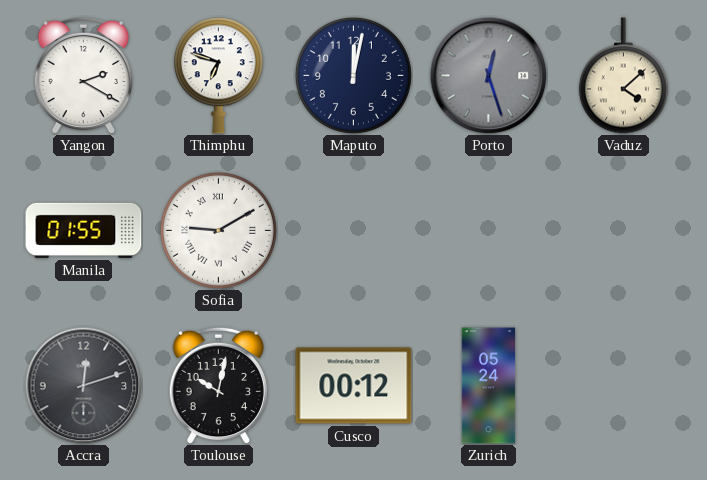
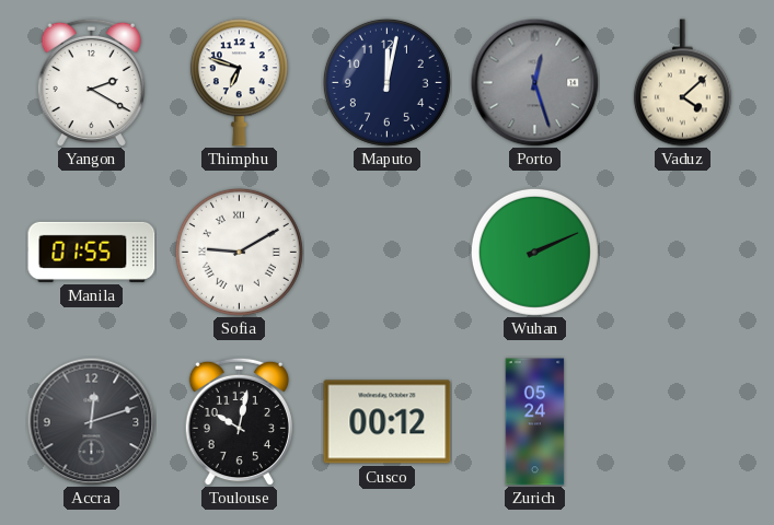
Wuhan: none -> 2:11
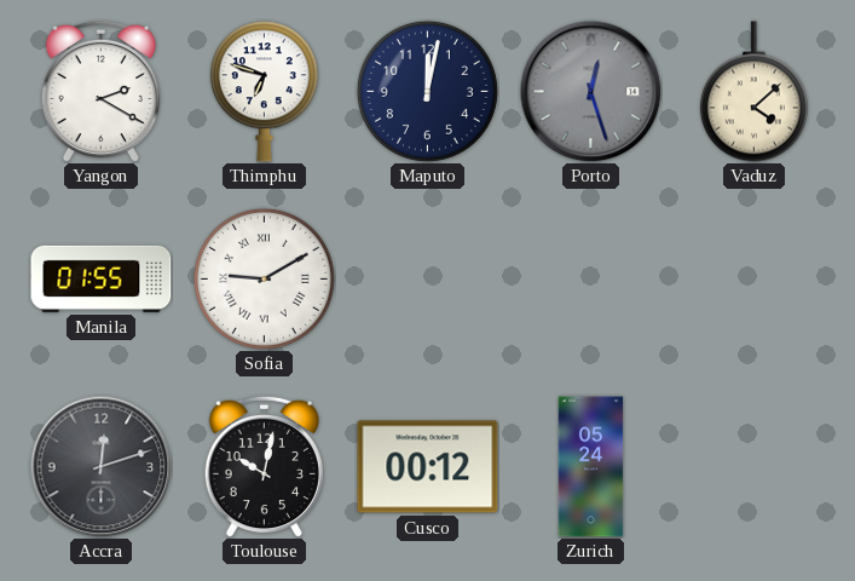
Wuhan: 2:11 -> none
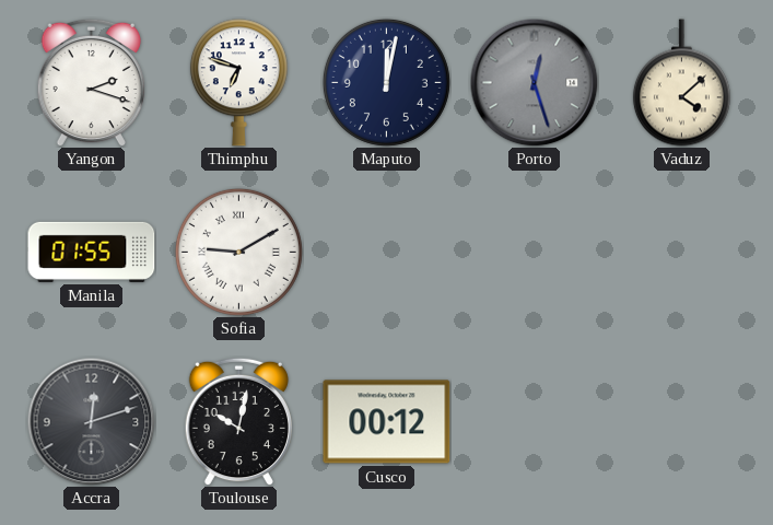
Yangon: 2:20 -> 2:18
Zurich: 05:24 -> none
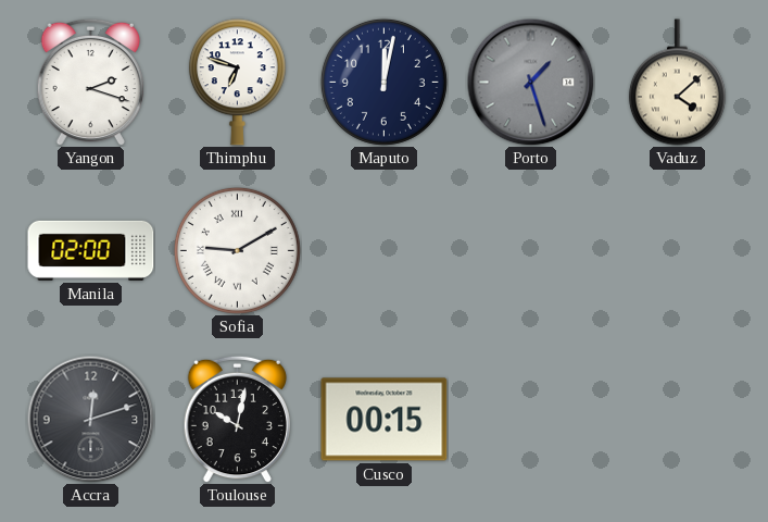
Porto: 12:27 -> 1:27
Manila: 01:55 -> 02:00
Cusco: 00:12 -> 00:15
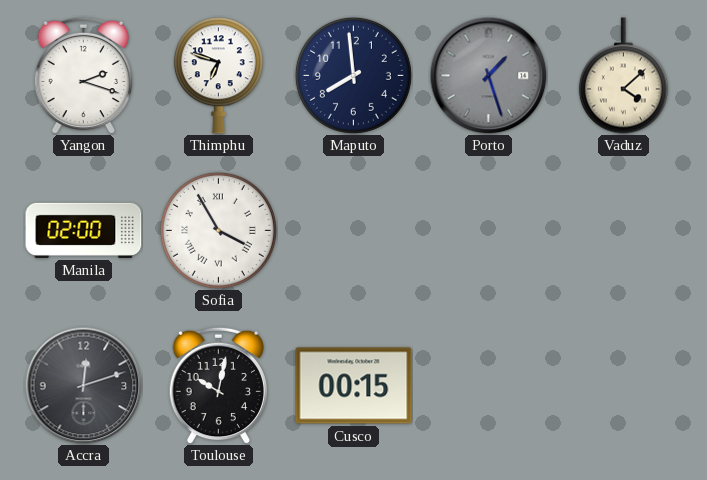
Maputo: 12:02 -> 7:59
Sofia: 9:10 -> 3:55
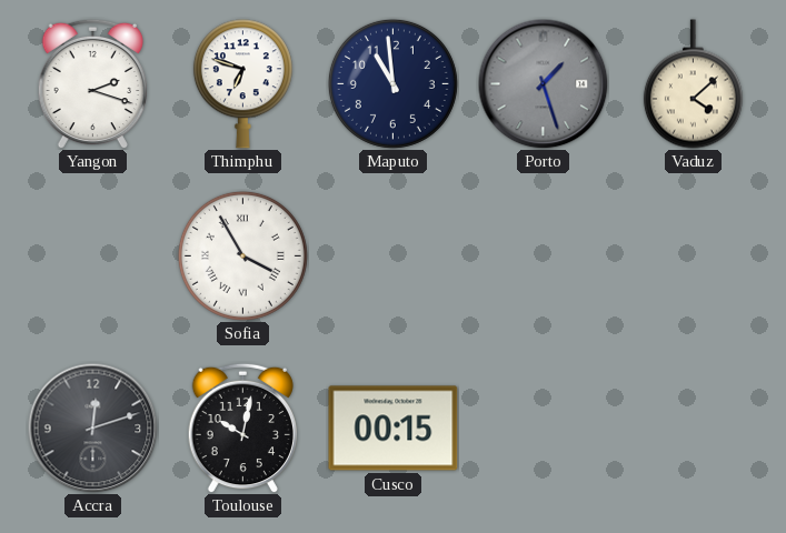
Maputo: 7:59 -> 10:59
Manila: 02:00 -> none
